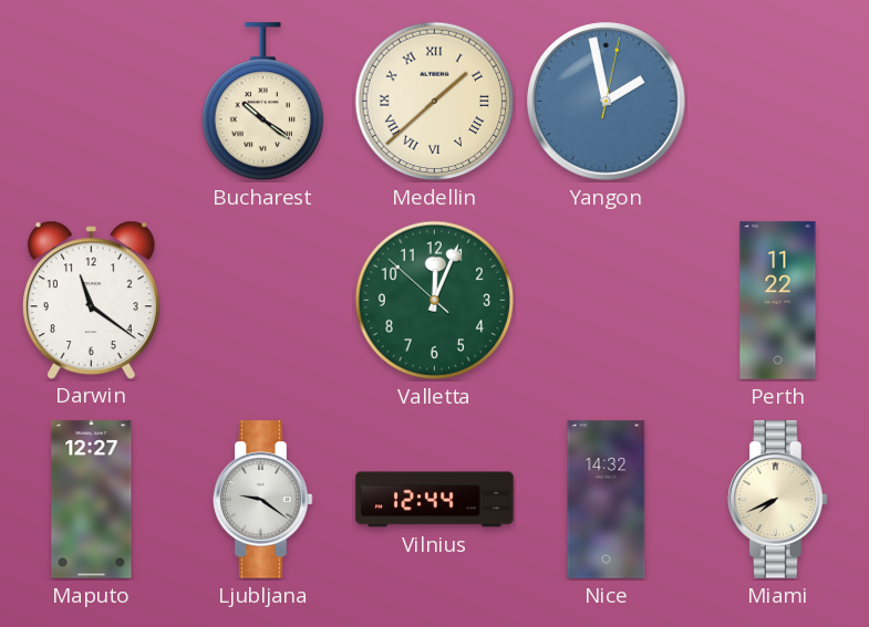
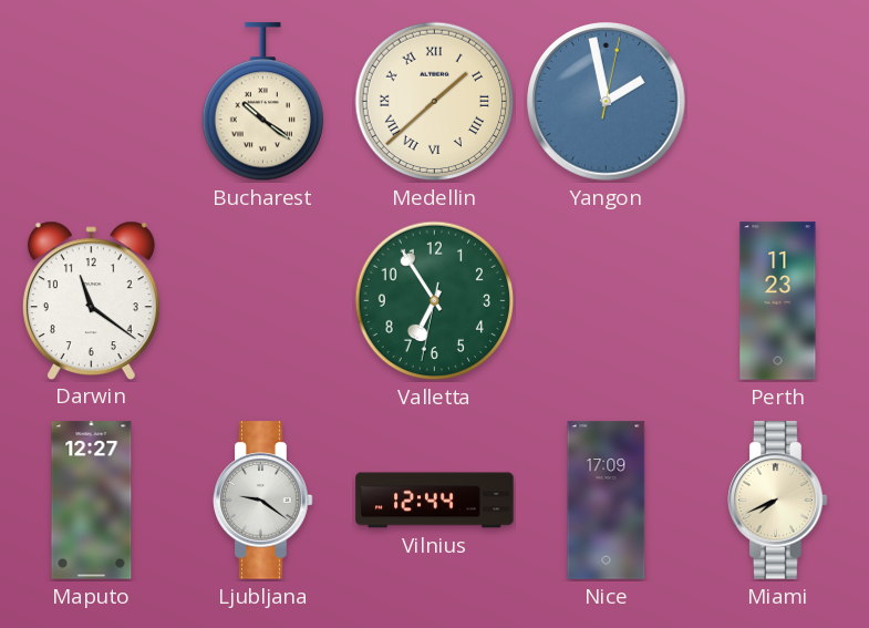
Valletta: 12:03 -> 6:54
Perth: 11:22 -> 11:23
Nice: 14:32 -> 17:09
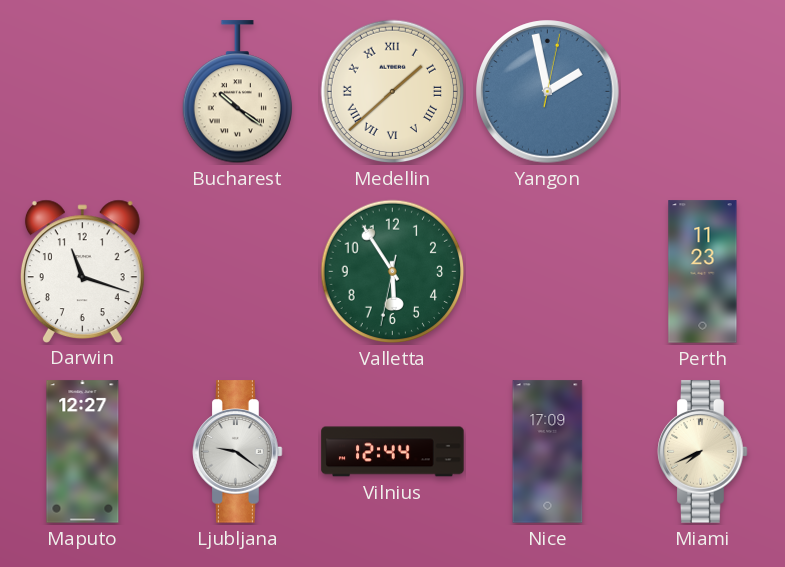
Darwin: 11:21 -> 11:18
Valletta: 6:54 -> 5:54
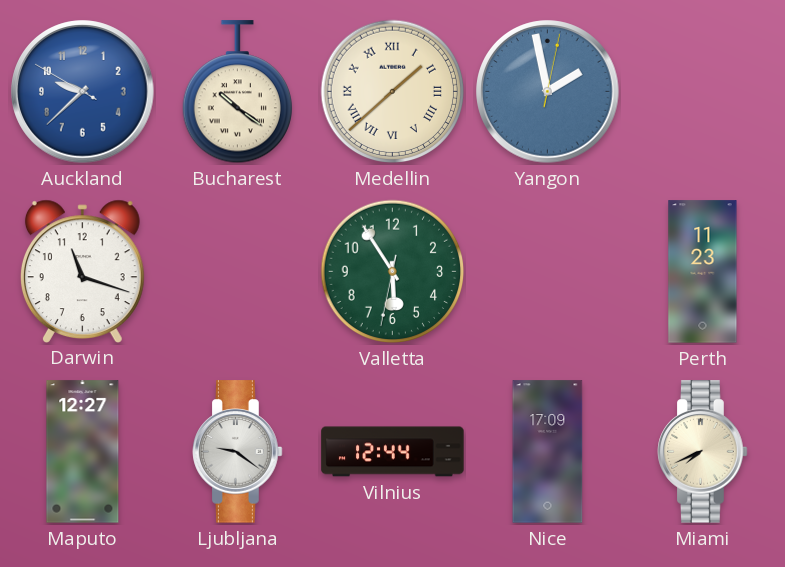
Auckland: none -> 9:37
